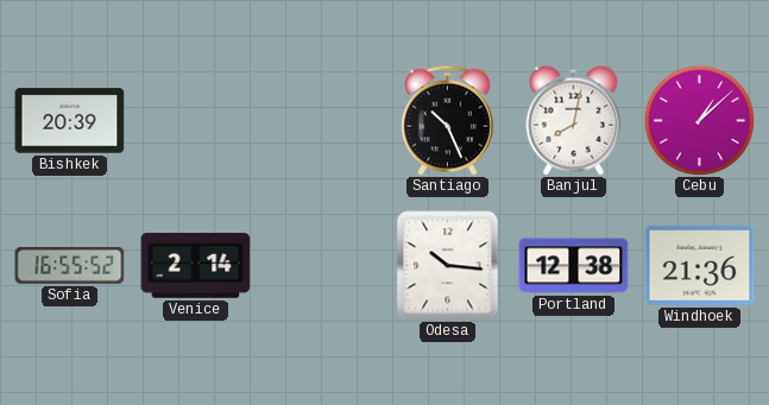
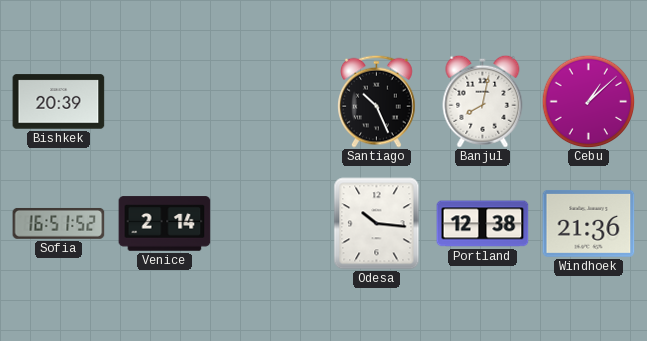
Sofia: 16:55 -> 16:51
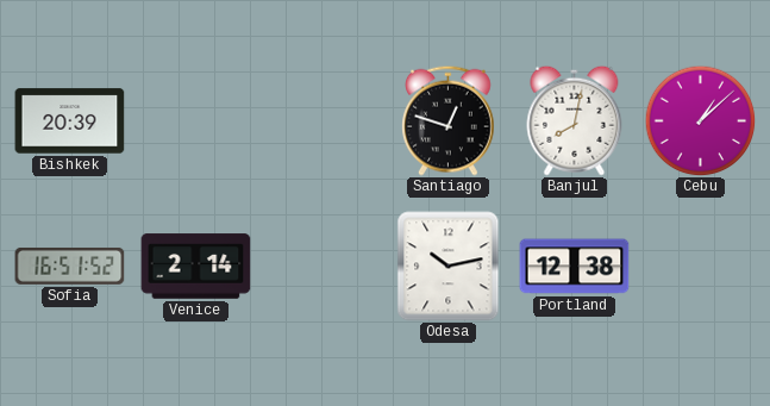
Santiago: 10:26 -> 12:48
Odesa: 10:16 -> 10:13
Windhoek: 21:36 -> none
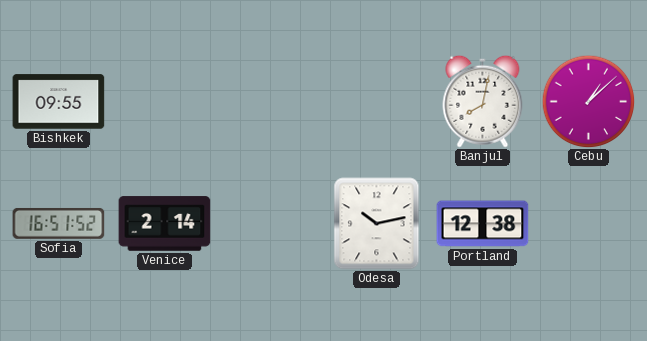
Bishkek: 20:39 -> 09:55
Santiago: 12:48 -> none
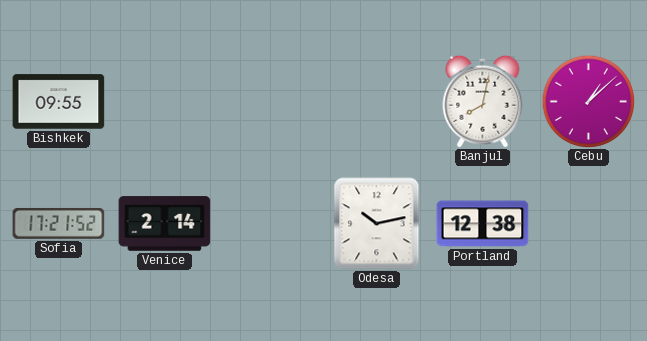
Sofia: 16:51 -> 17:21
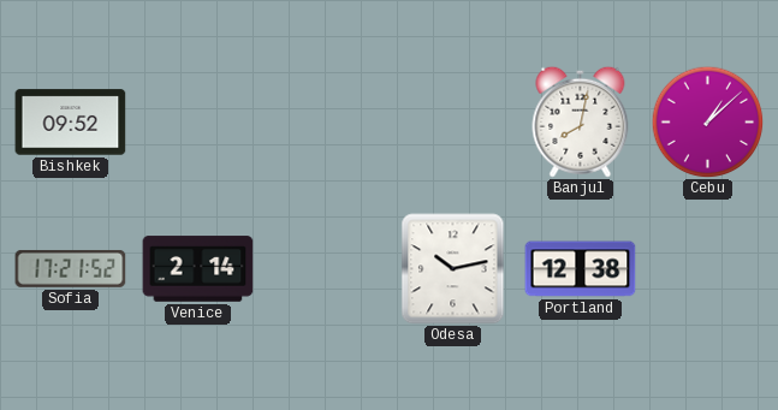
Bishkek: 09:55 -> 09:52
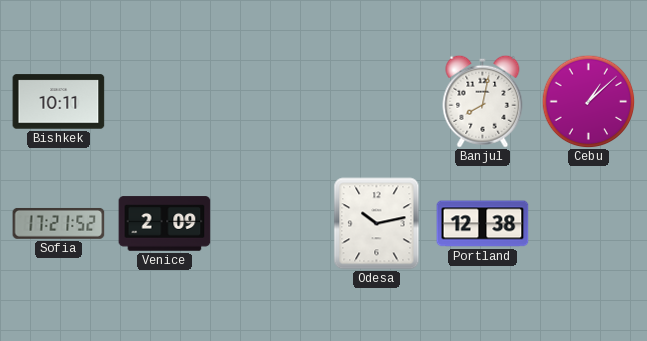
Bishkek: 09:52 -> 10:11
Venice: 2:14 -> 2:09
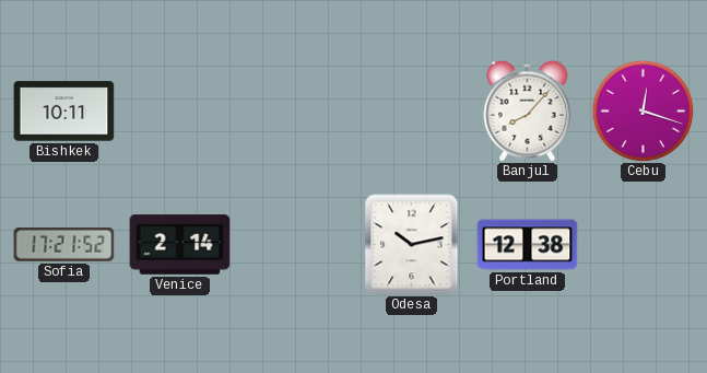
Banjul: 8:02 -> 8:07
Cebu: 1:08 -> 12:18
Venice: 2:09 -> 2:14
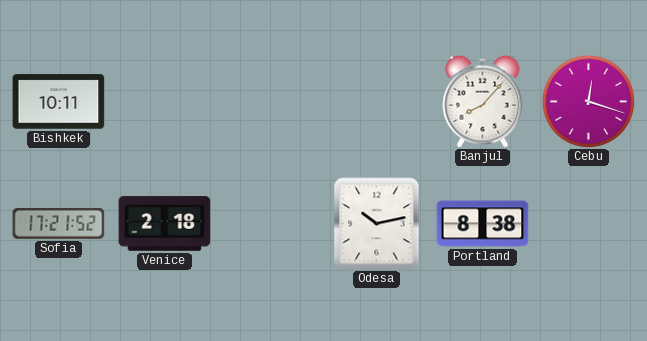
Venice: 2:14 -> 2:18
Portland: 12:38 -> 8:38
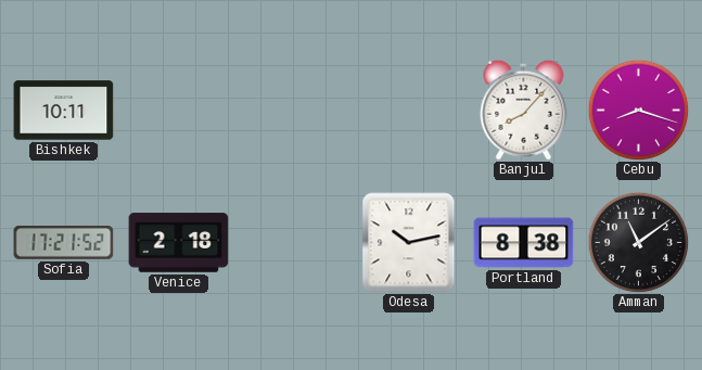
Cebu: 12:18 -> 8:18
Amman: none -> 11:09
